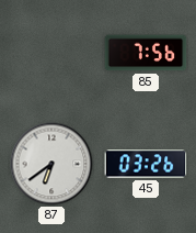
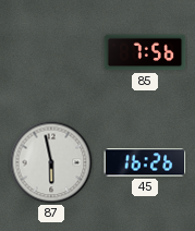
87: 6:39 -> 5:58
45: 03:26 -> 16:26
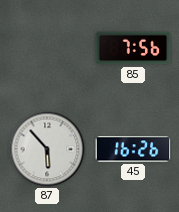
87: 5:58 -> 5:53
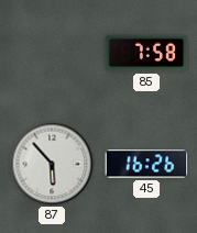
85: 7:56 -> 7:58
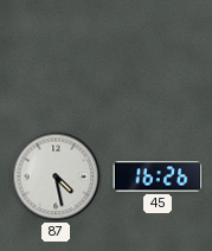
85: 7:58 -> none
87: 5:53 -> 4:28
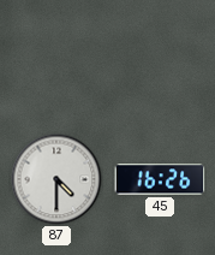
87: 4:28 -> 4:30
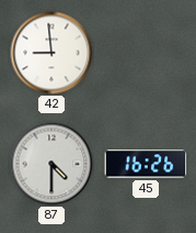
42: none -> 8:59
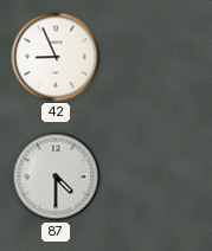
42: 8:59 -> 8:56
45: 16:26 -> none
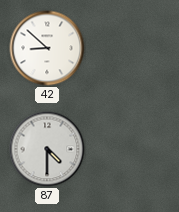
42: 8:56 -> 8:52
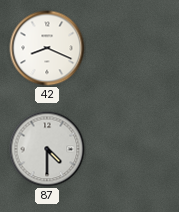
42: 8:52 -> 8:19
